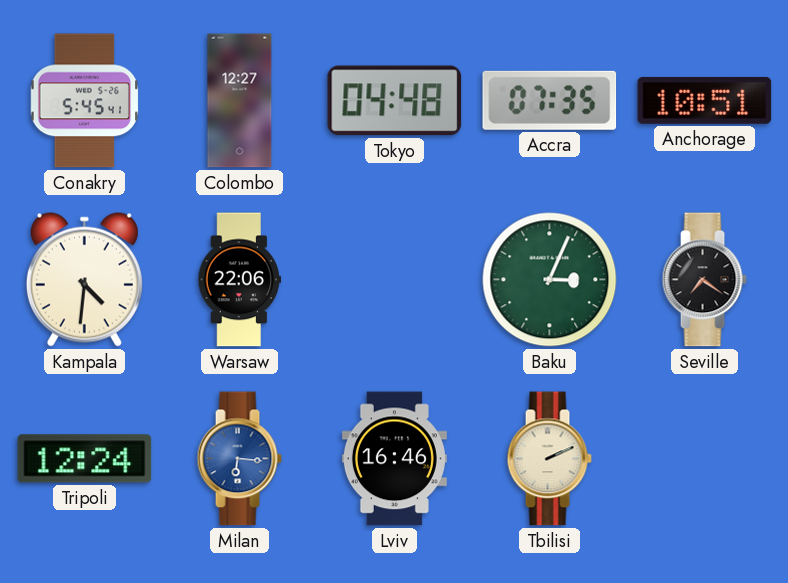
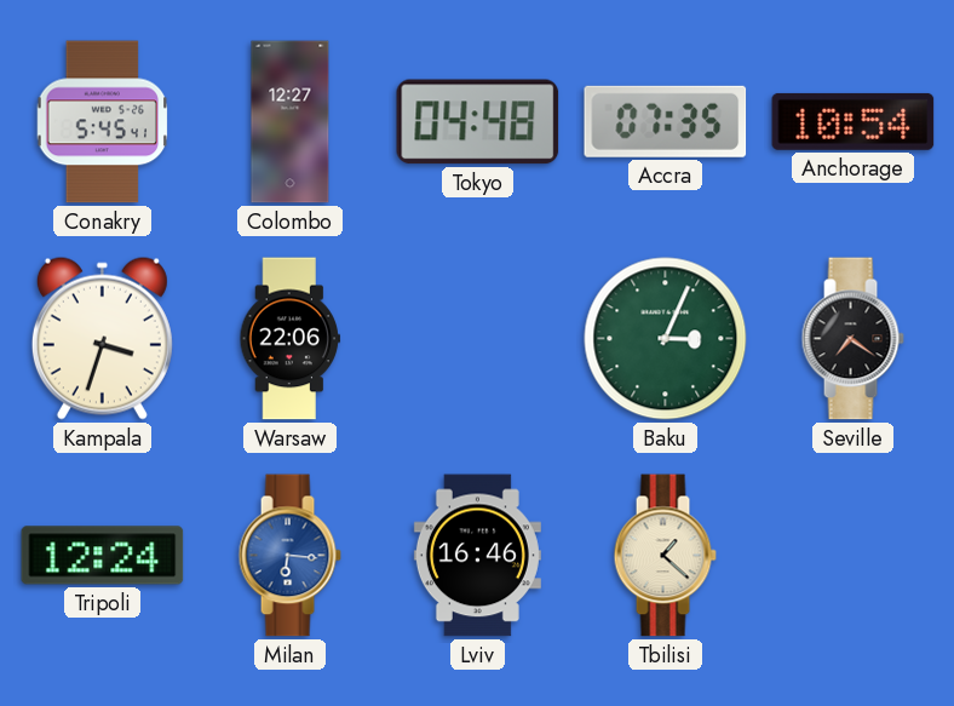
Anchorage: 10:51 -> 10:54
Kampala: 4:31 -> 3:33
Tbilisi: 2:11 -> 1:22
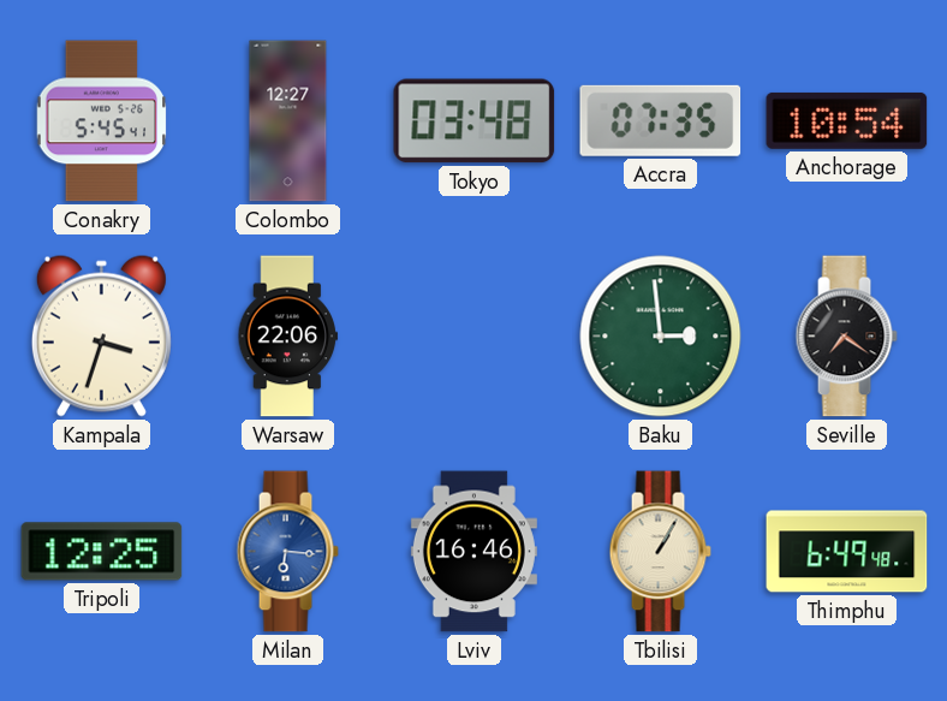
Tokyo: 04:48 -> 03:48
Baku: 3:04 -> 2:59
Tripoli: 12:24 -> 12:25
Tbilisi: 1:22 -> 1:05
Thimphu: none -> 6:49
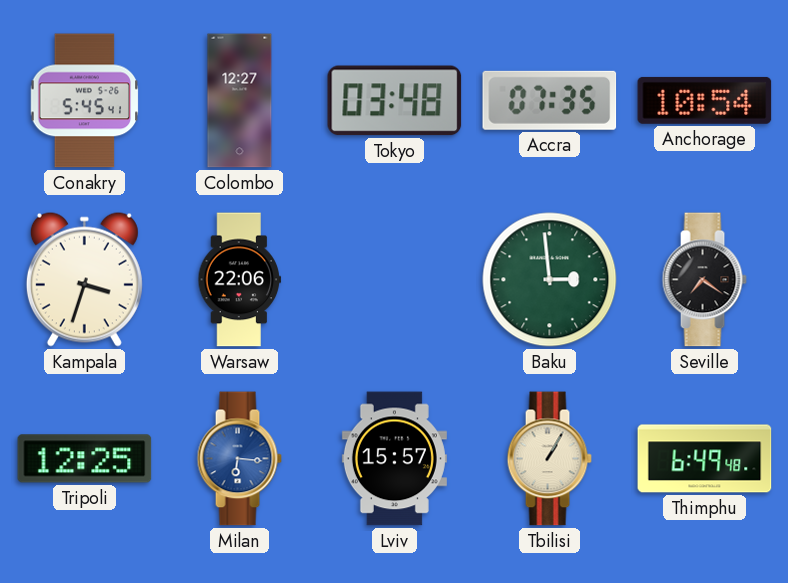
Lviv: 16:46 -> 15:57
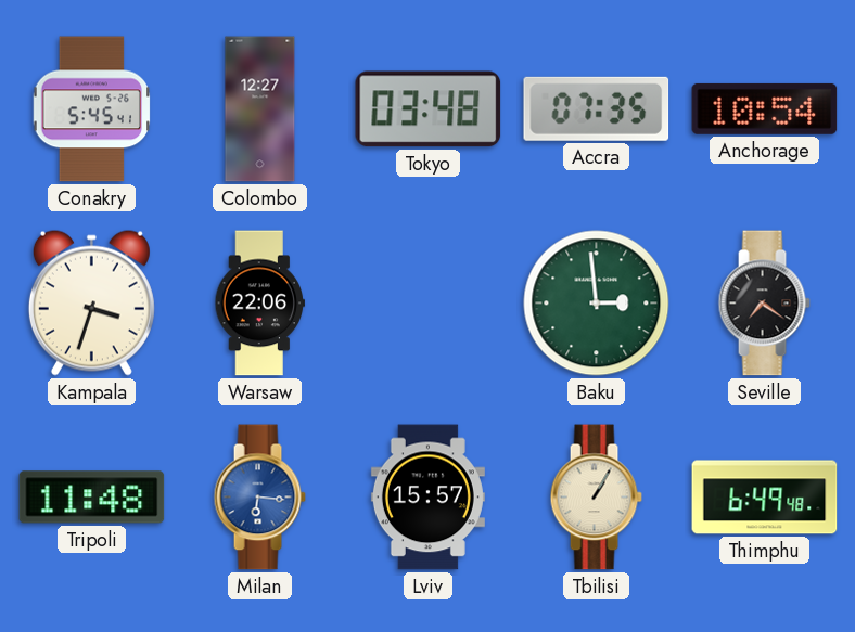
Tripoli: 12:25 -> 11:48
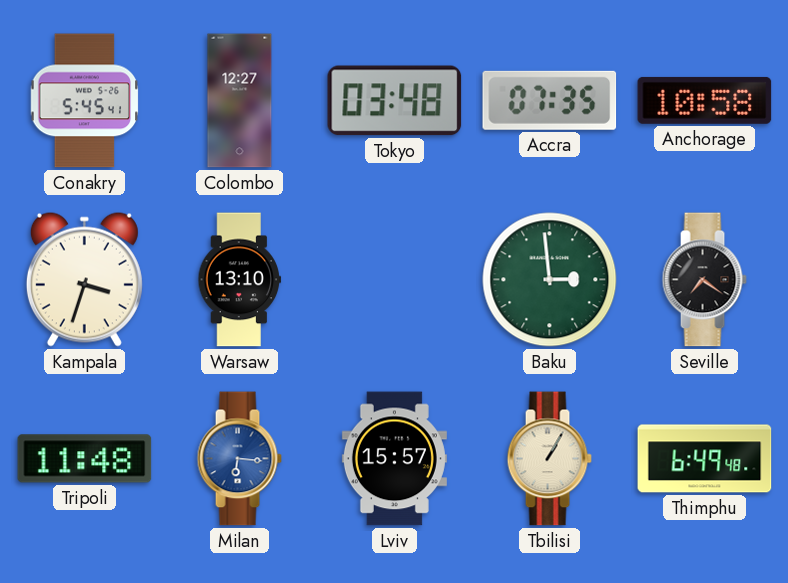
Anchorage: 10:54 -> 10:58
Warsaw: 22:06 -> 13:10
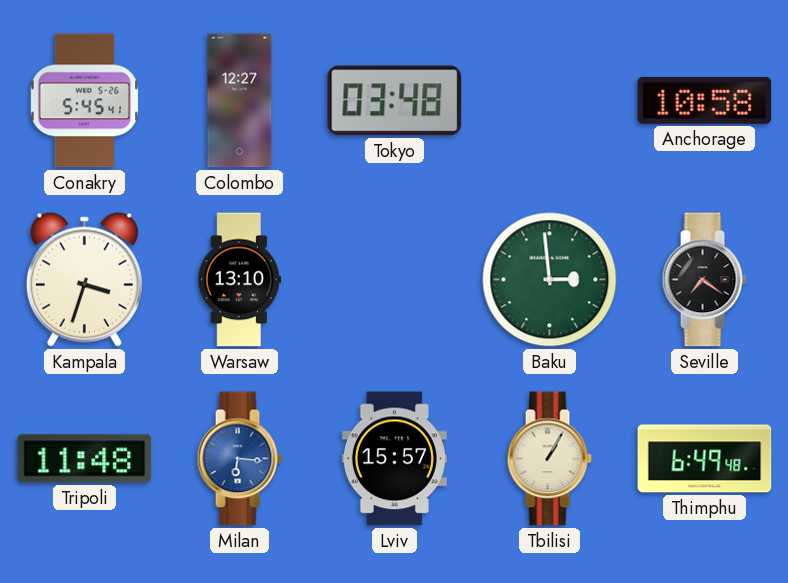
Accra: 07:35 -> none
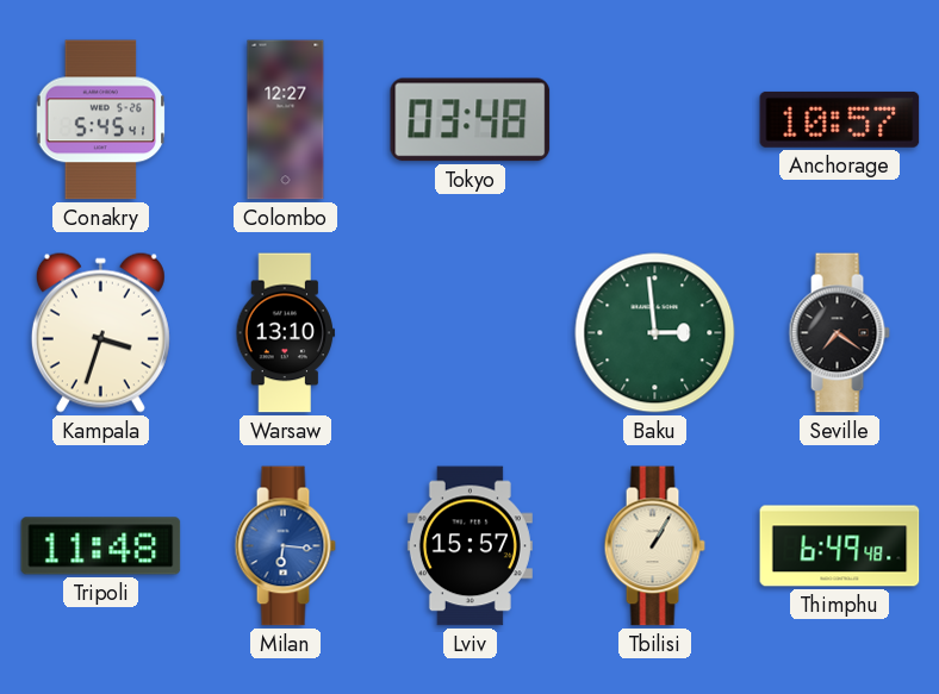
Anchorage: 10:58 -> 10:57
